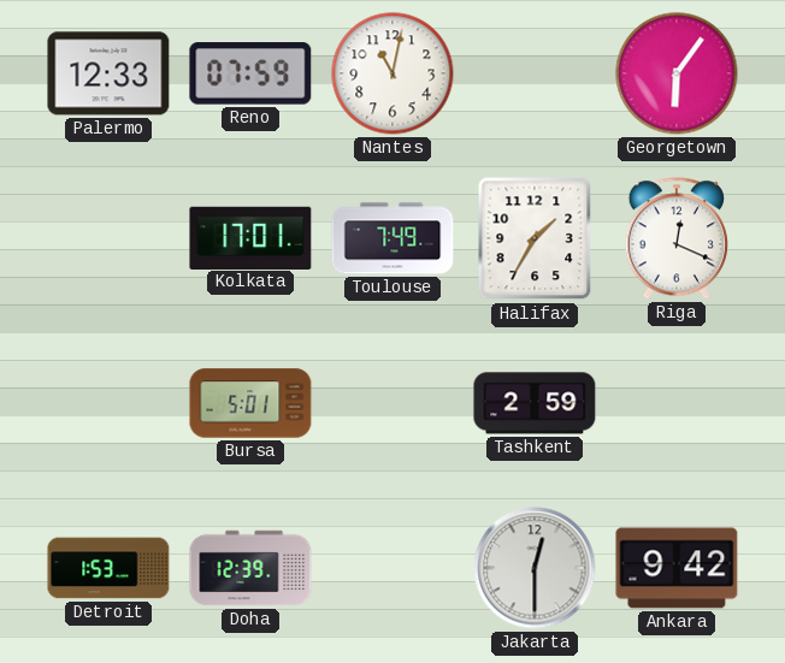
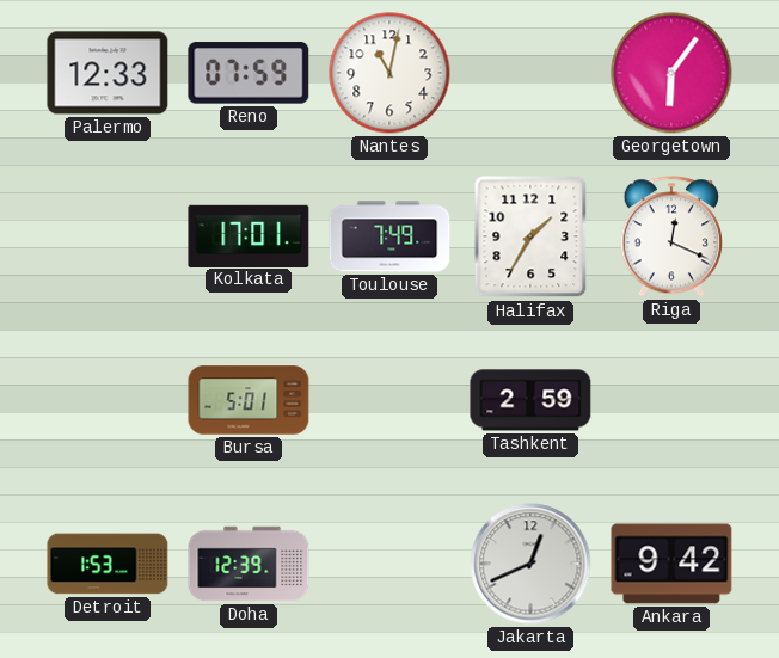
Jakarta: 12:30 -> 12:41
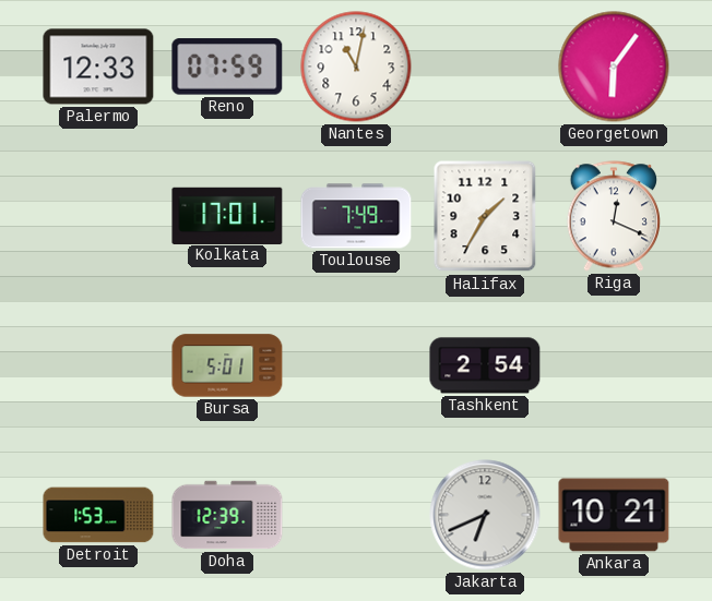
Tashkent: 2:59 -> 2:54
Jakarta: 12:41 -> 6:41
Ankara: 9:42 -> 10:21
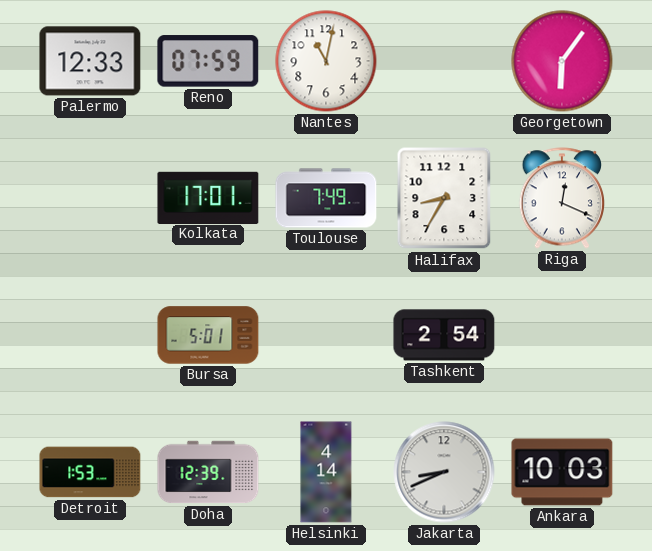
Halifax: 1:35 -> 8:35
Helsinki: none -> 4:14
Jakarta: 6:41 -> 8:41
Ankara: 10:21 -> 10:03
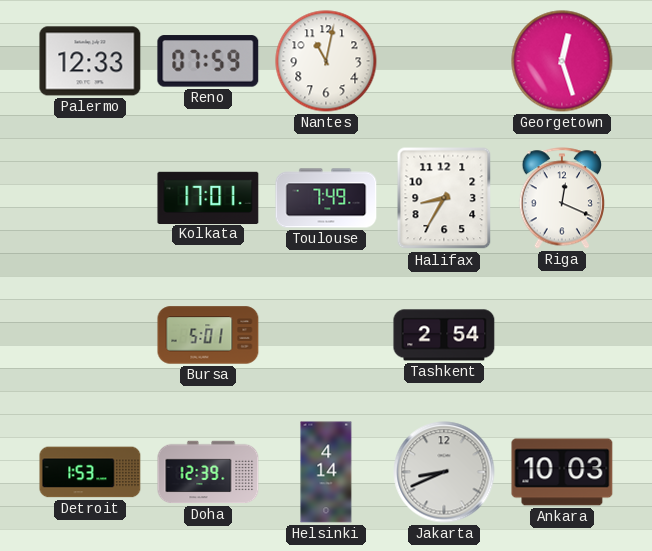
Georgetown: 6:06 -> 12:27
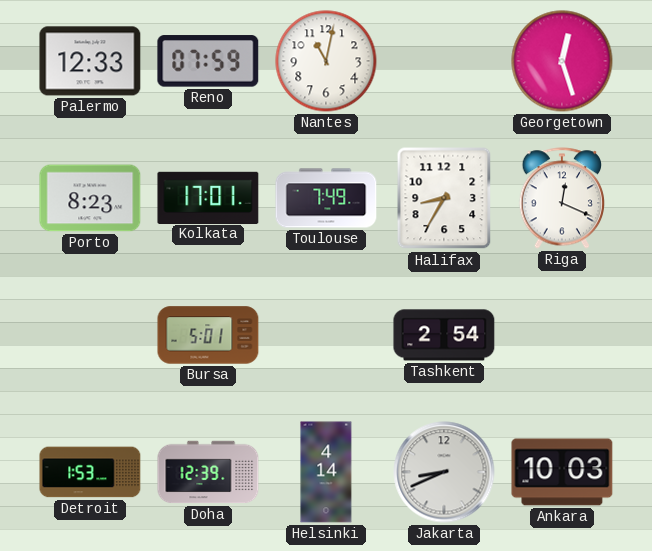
Porto: none -> 8:23
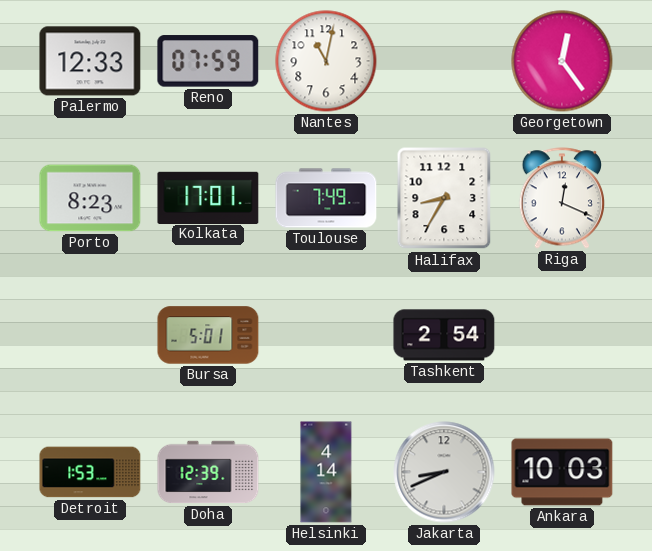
Georgetown: 12:27 -> 12:24
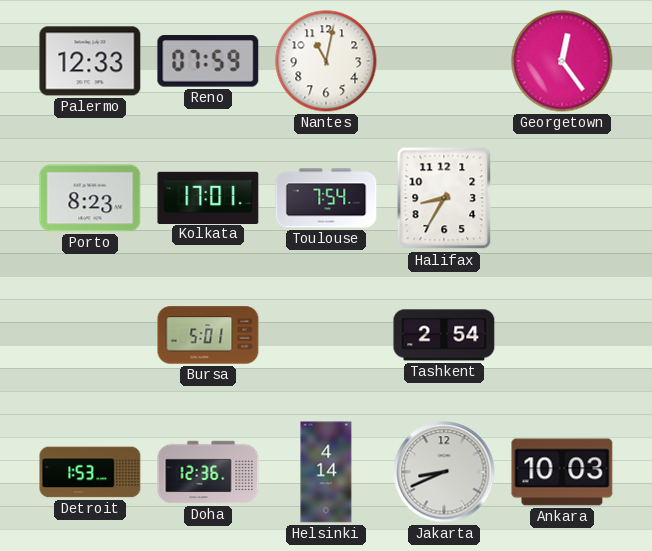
Toulouse: 7:49 -> 7:54
Riga: 12:19 -> none
Doha: 12:39 -> 12:36
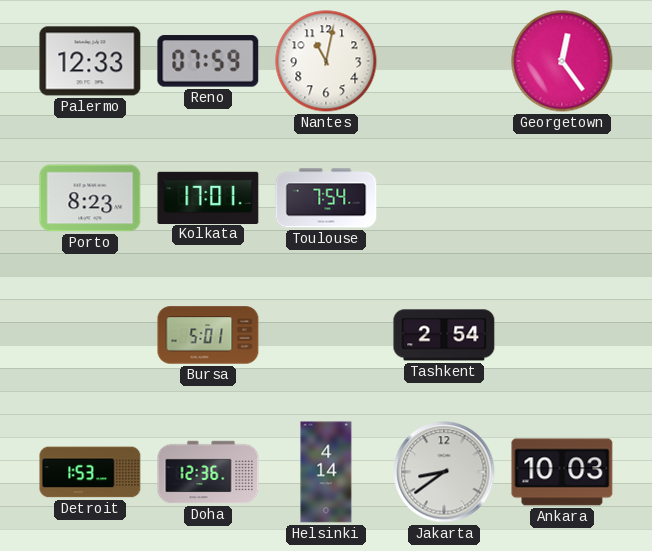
Halifax: 8:35 -> none
Jakarta: 8:41 -> 8:39
